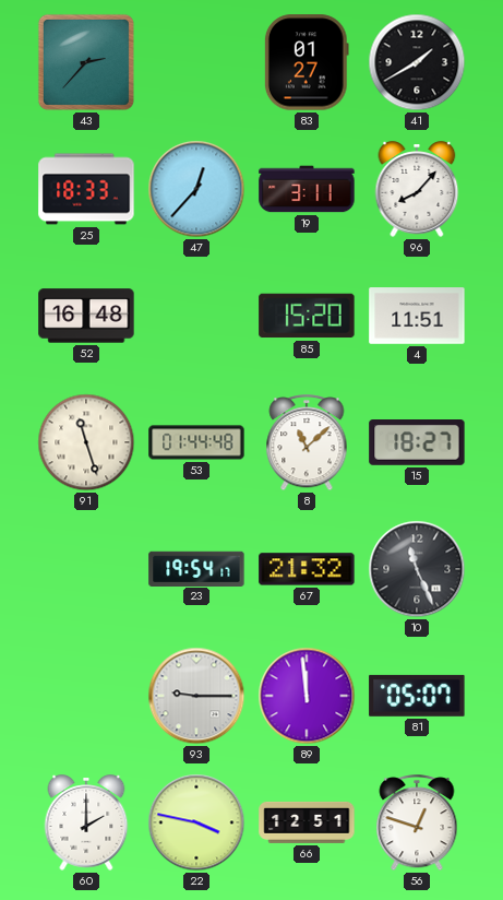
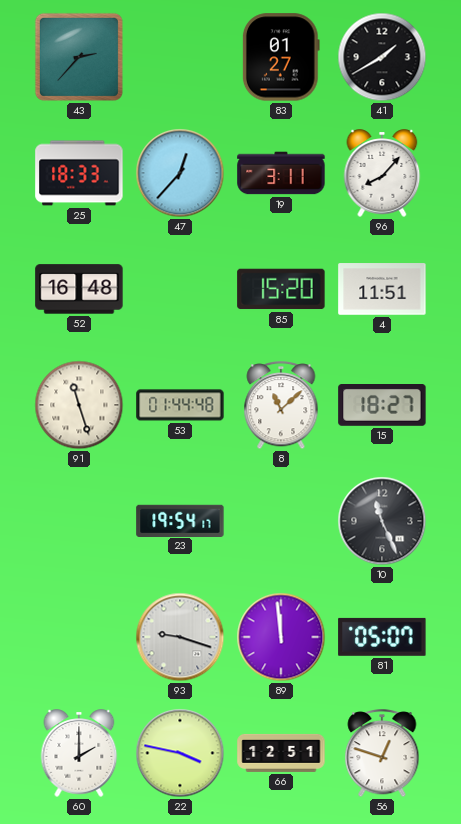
67: 21:32 -> none
93: 9:15 -> 9:18
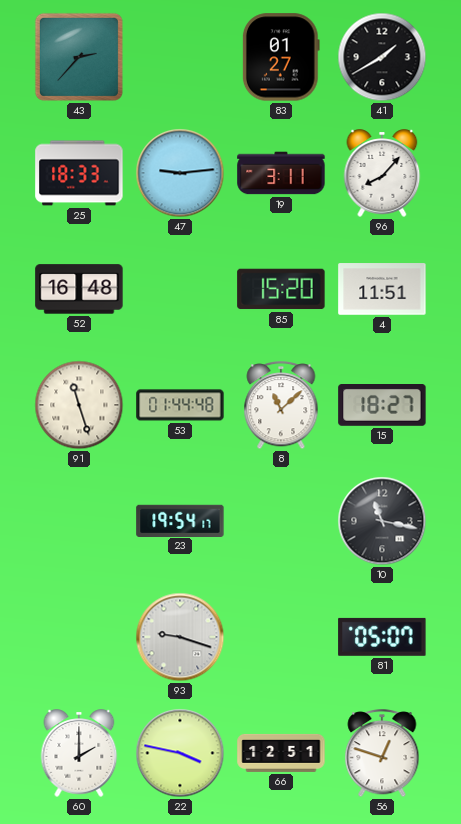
47: 12:37 -> 9:14
10: 11:26 -> 11:17
89: 11:59 -> none
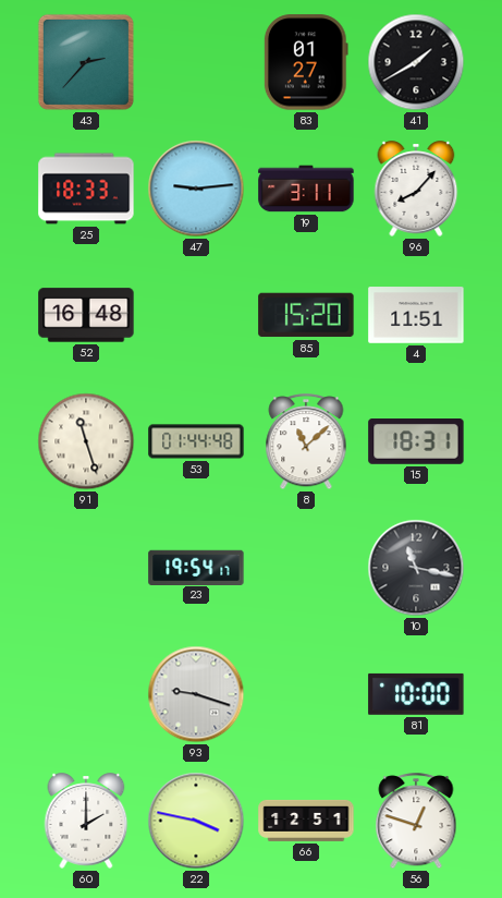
15: 18:27 -> 18:31
81: 05:07 -> 10:00
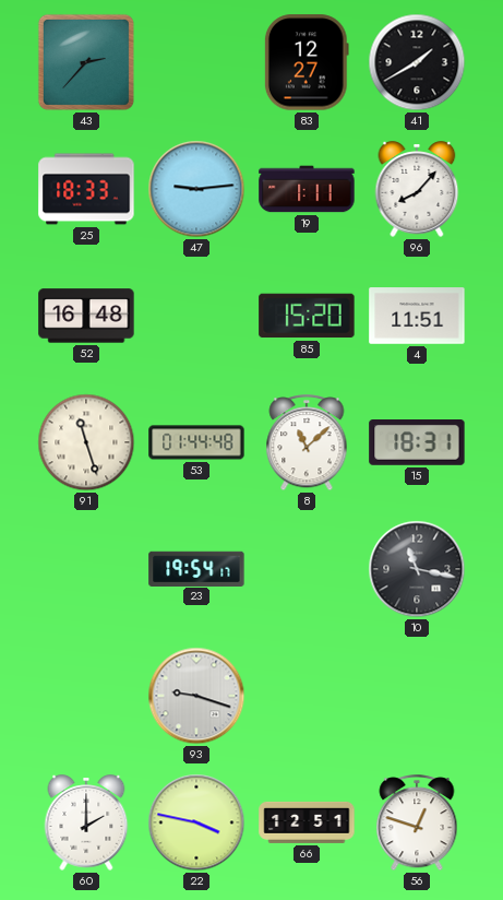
83: 01:27 -> 12:27
19: 3:11 -> 1:11
81: 10:00 -> none
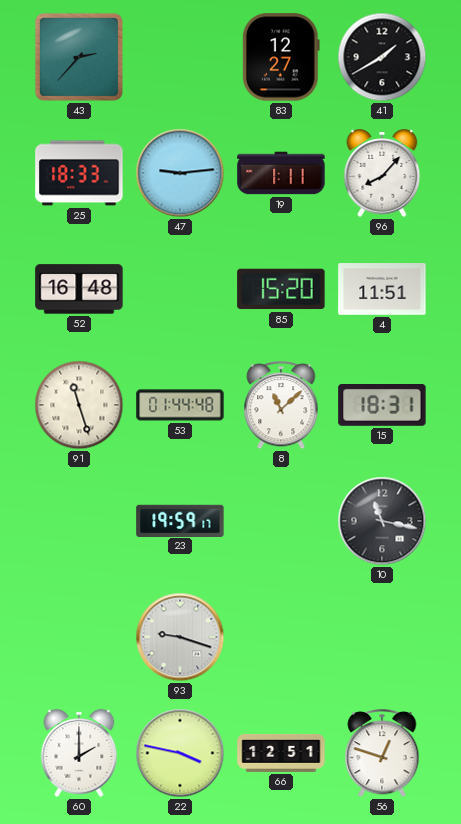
23: 19:54 -> 19:59
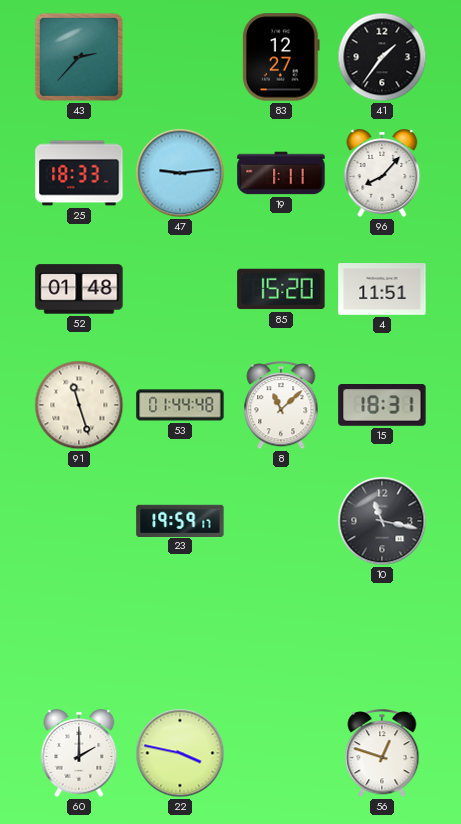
41: 1:40 -> 1:36
52: 16:48 -> 01:48
93: 9:18 -> none
66: 12:51 -> none
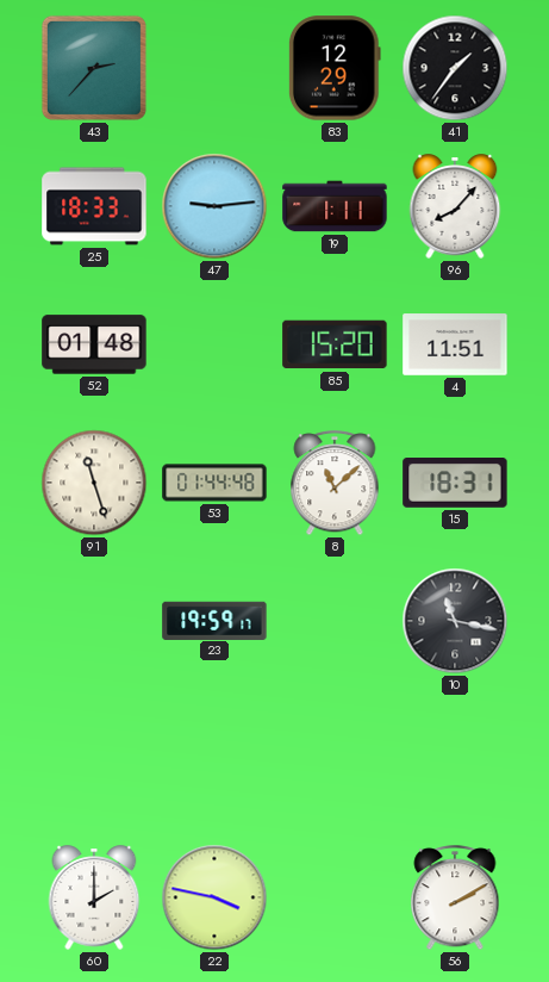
83: 12:27 -> 12:29
56: 12:48 -> 2:10
